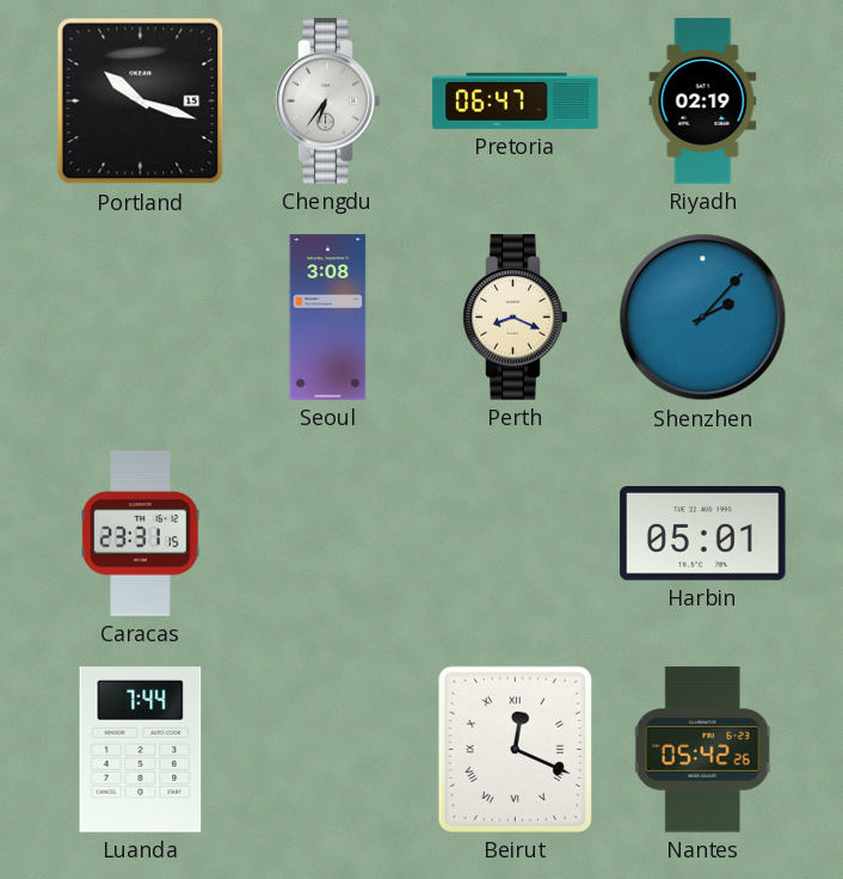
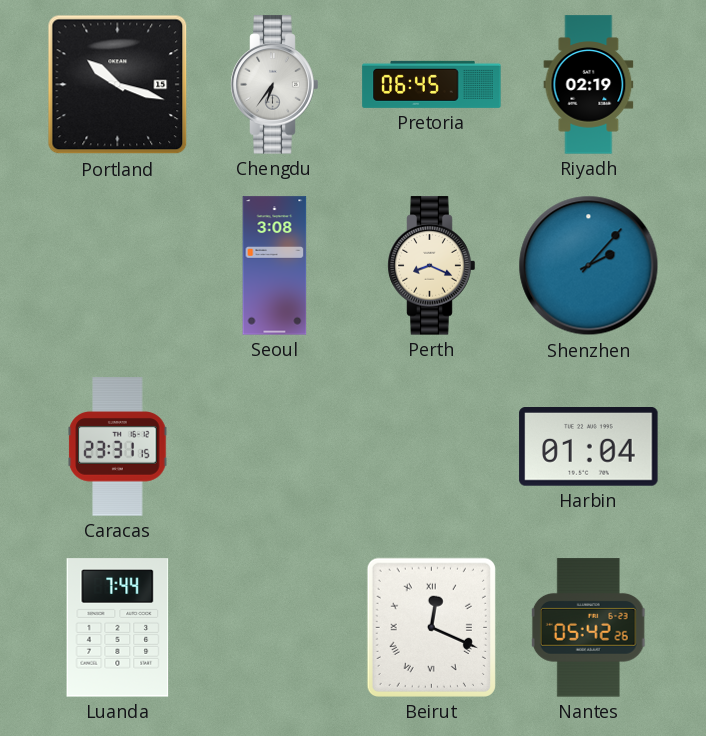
Pretoria: 06:47 -> 06:45
Harbin: 05:01 -> 01:04
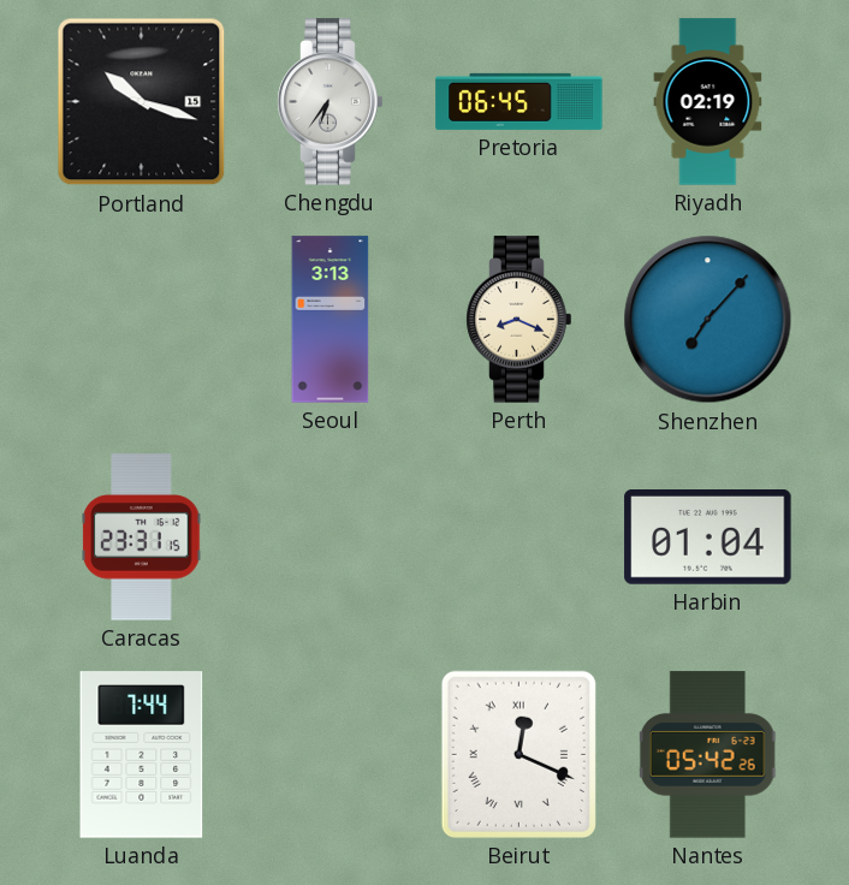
Seoul: 3:08 -> 3:13
Shenzhen: 2:07 -> 7:07
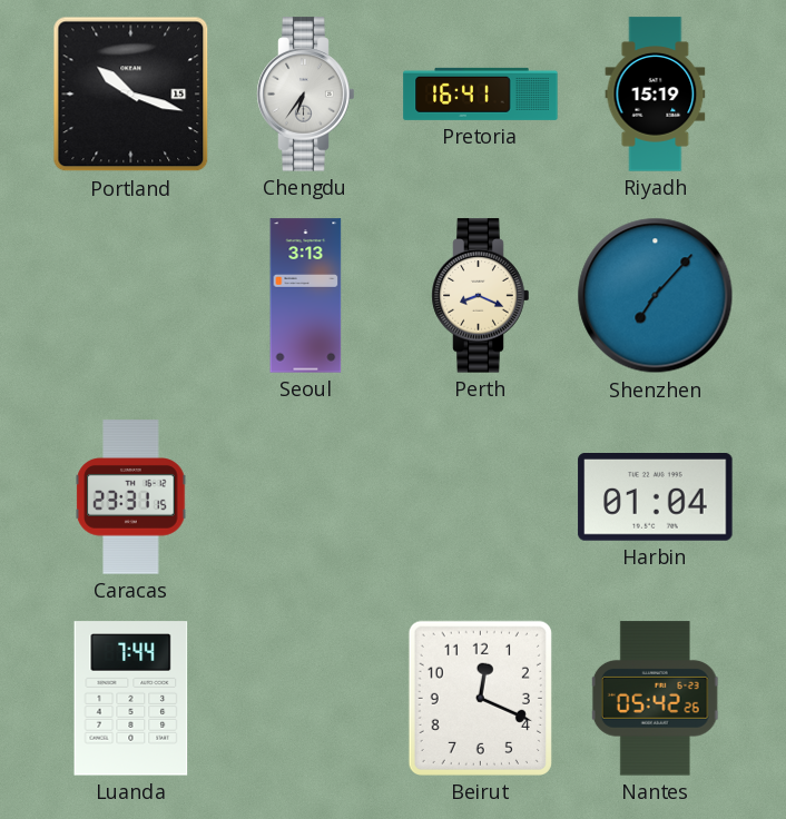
Pretoria: 06:45 -> 16:41
Riyadh: 02:19 -> 15:19
Beirut numerals: Roman -> Arabic
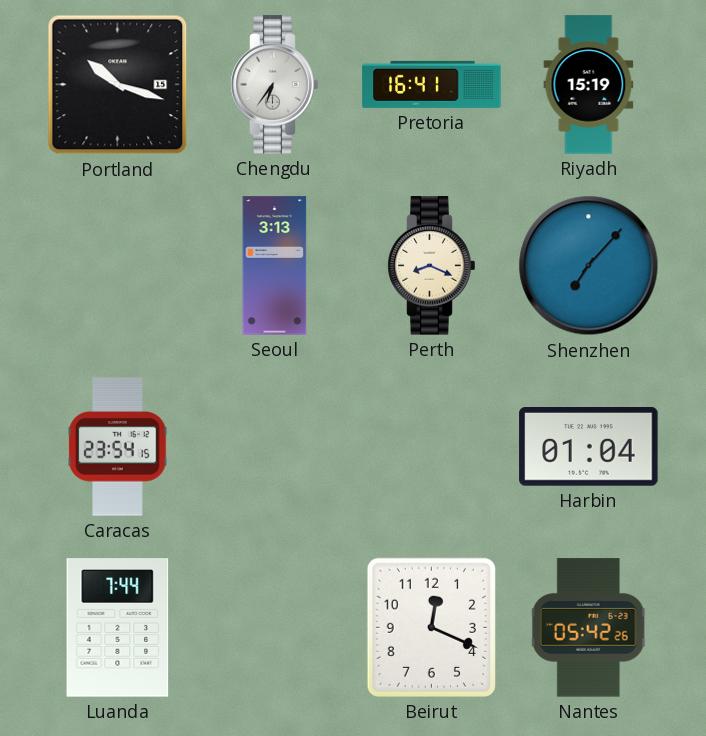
Caracas: 23:31 -> 23:54
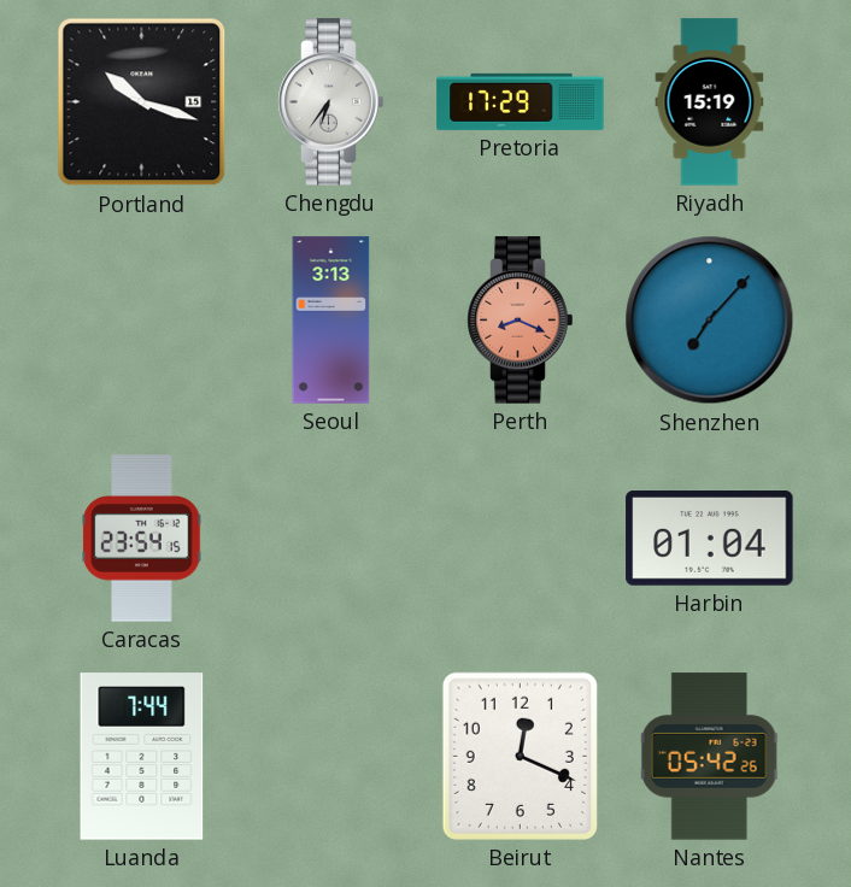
Pretoria: 16:41 -> 17:29
Perth dial: cream -> salmon
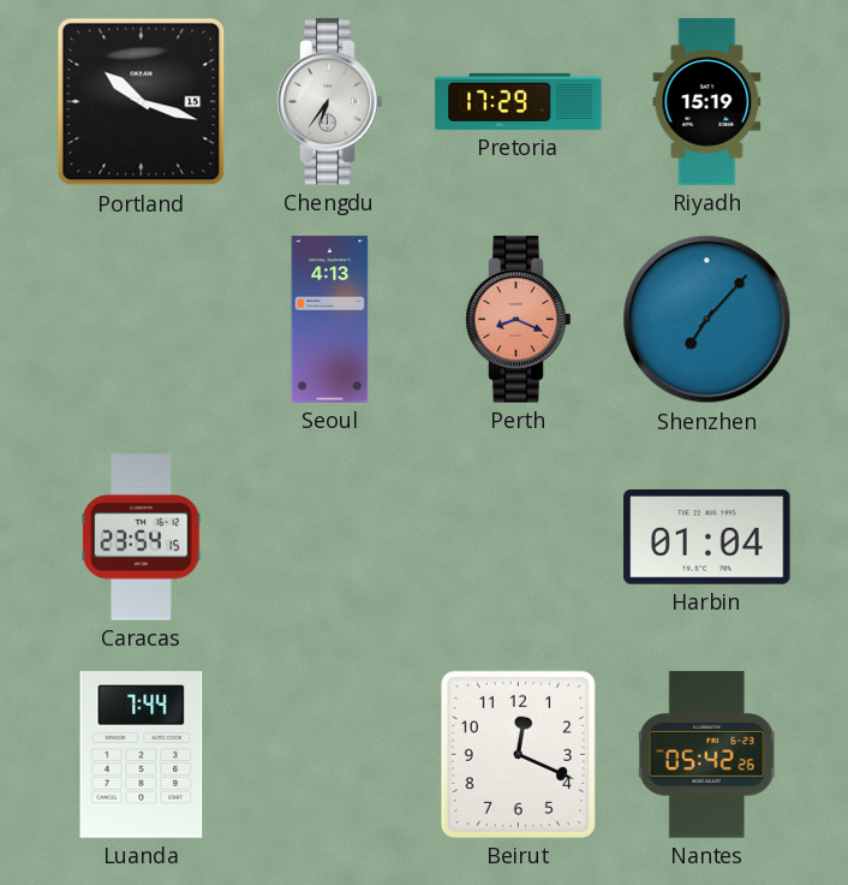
Seoul: 3:13 -> 4:13
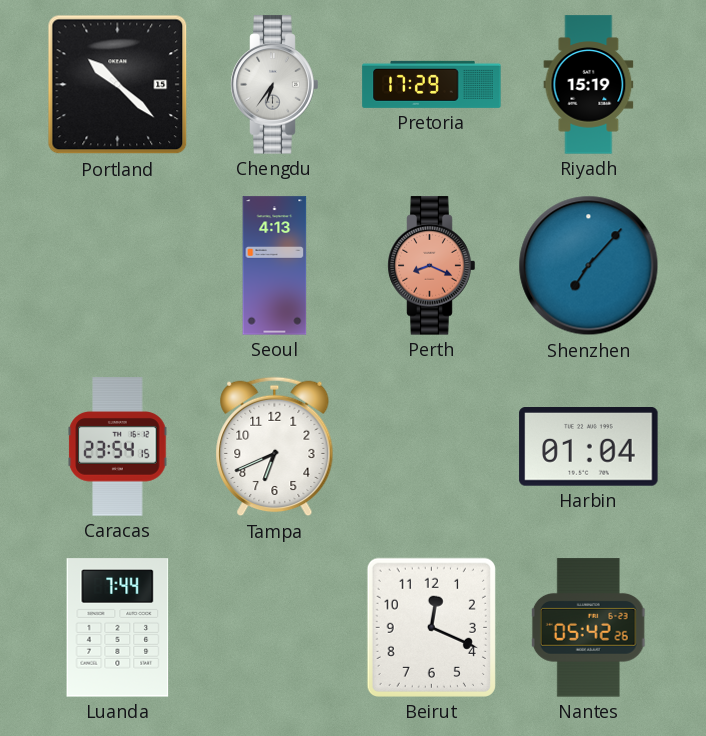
Portland: 10:18 -> 10:22
Tampa: none -> 6:41
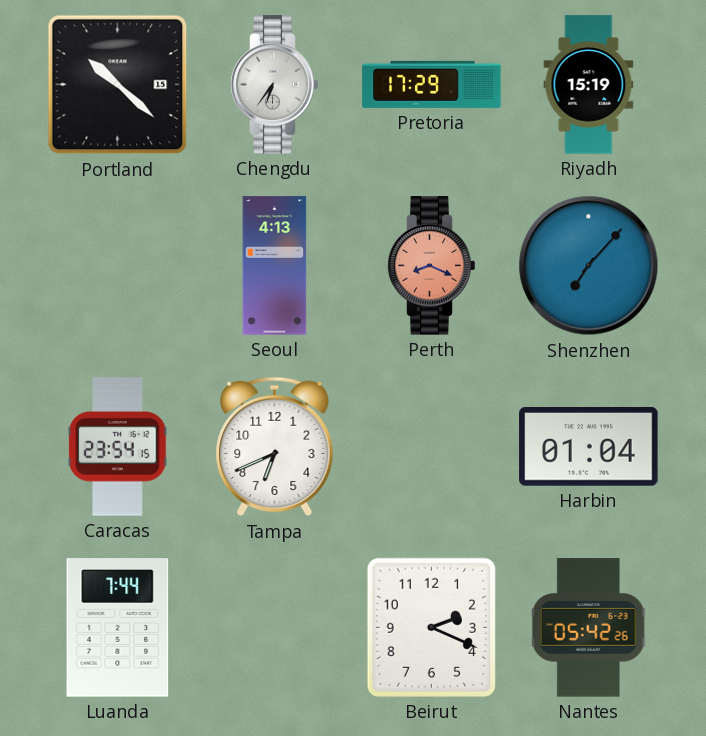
Beirut: 12:19 -> 2:19
